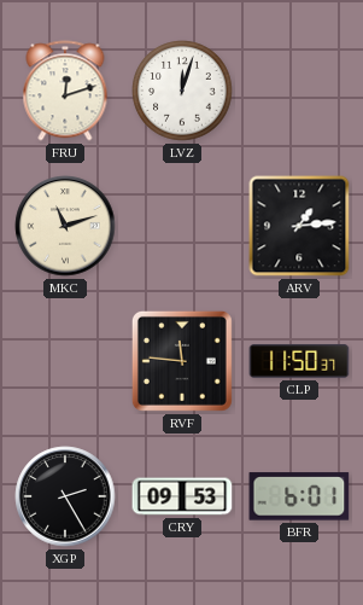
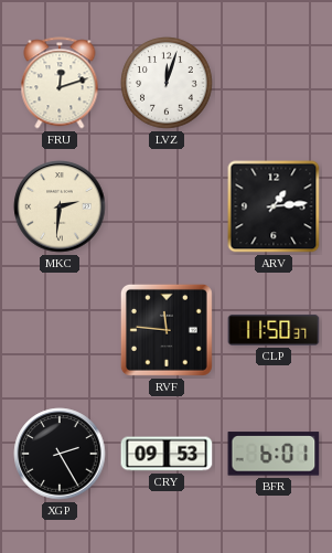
MKC: 11:12 -> 2:31
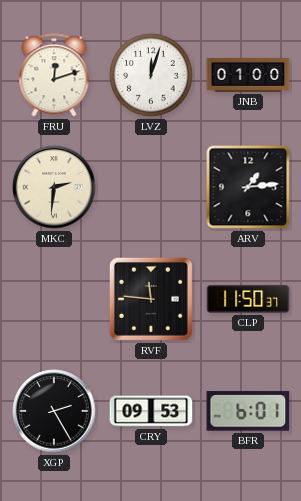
JNB: none -> 01:00
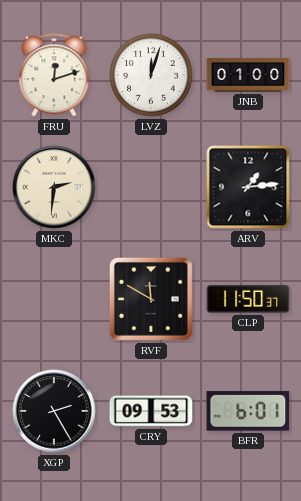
RVF: 11:46 -> 11:50
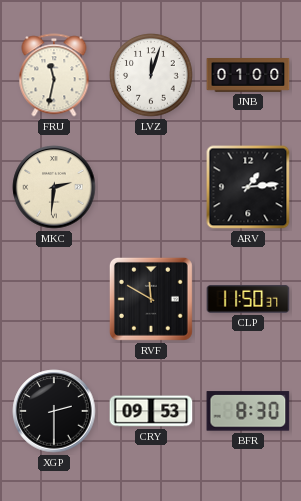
FRU: 12:12 -> 11:32
XGP: 2:25 -> 2:30
BFR: 6:01 -> 8:30
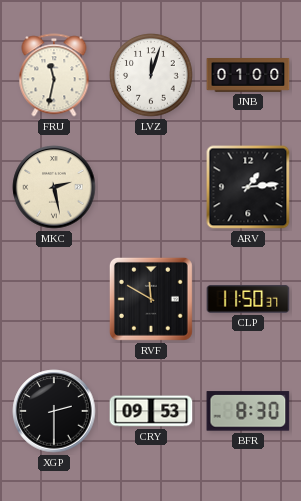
MKC: 2:31 -> 2:28
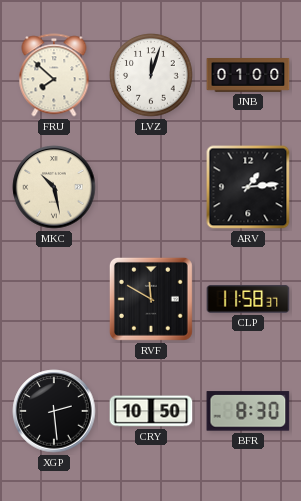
FRU: 11:32 -> 7:52
MKC: 2:28 -> 10:28
CLP: 11:50 -> 11:58
XGP: 2:30 -> 2:29
CRY: 09:53 -> 10:50
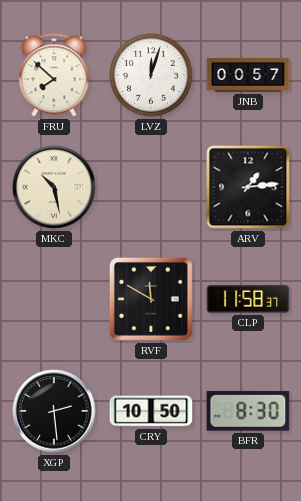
JNB: 01:00 -> 00:57
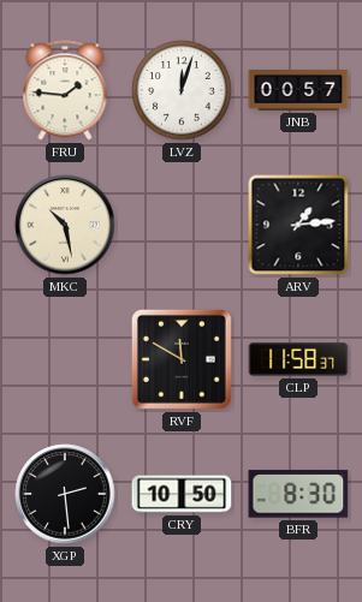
FRU: 7:52 -> 1:46
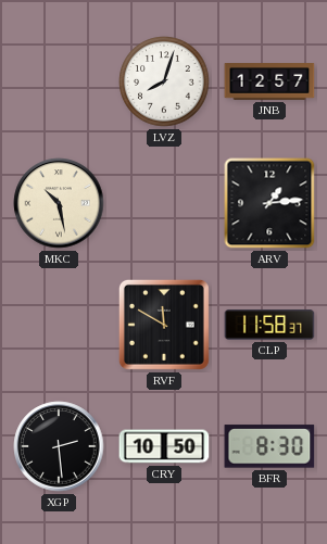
FRU: 1:46 -> none
LVZ: 12:03 -> 8:03
JNB: 00:57 -> 12:57
